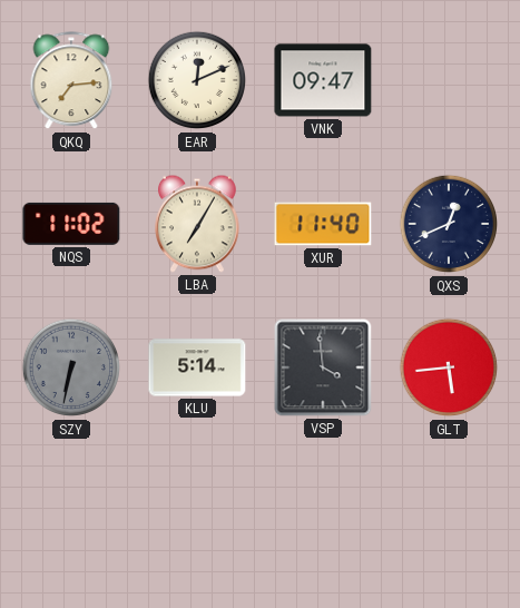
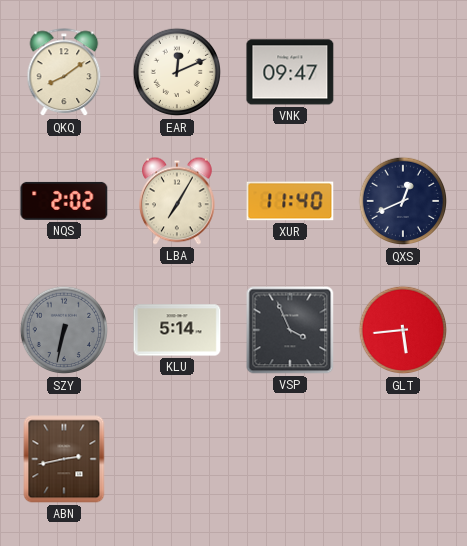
QKQ: 7:14 -> 8:09
NQS: 11:02 -> 2:02
VSP: 3:59 -> 3:56
ABN: none -> 2:43
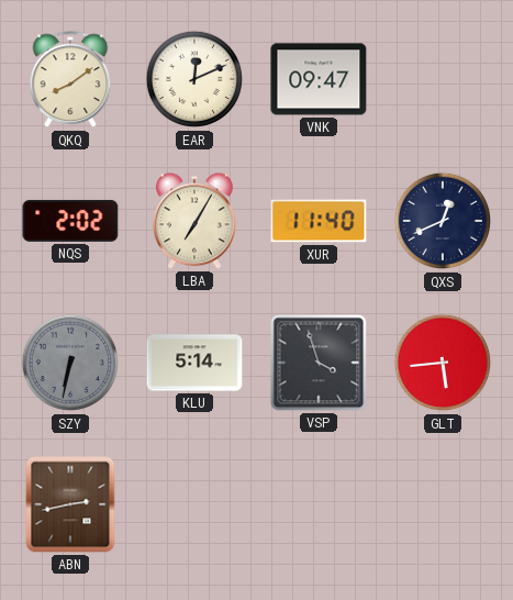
VSP: 3:56 -> 3:57
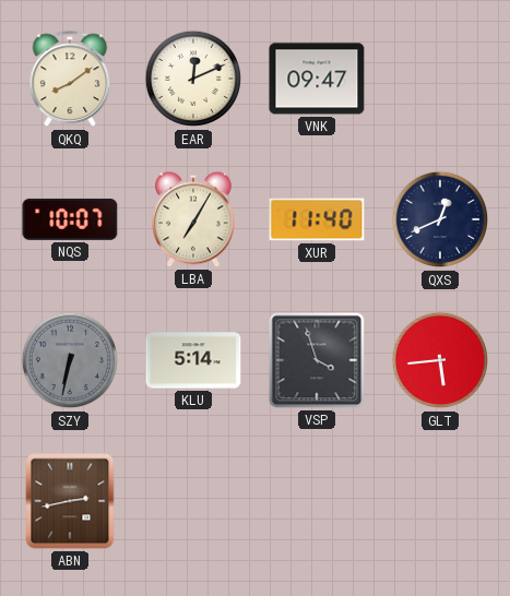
NQS: 2:02 -> 10:07
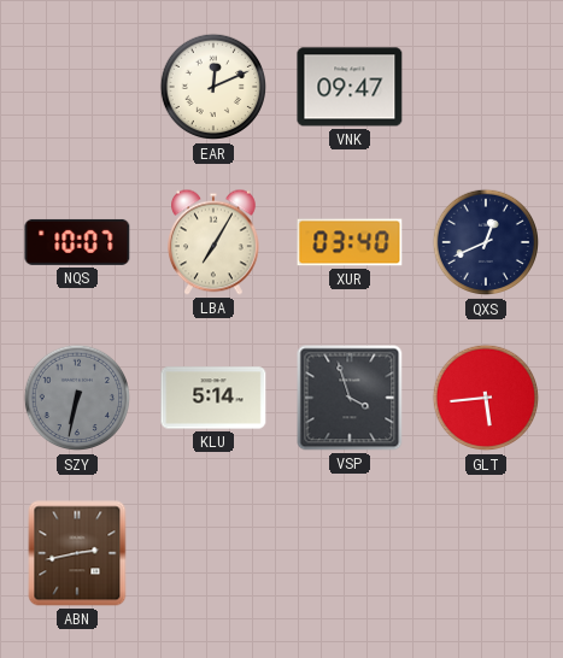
QKQ: 8:09 -> none
XUR: 11:40 -> 03:40
